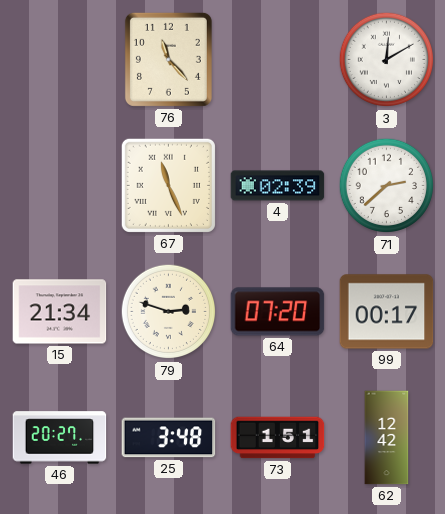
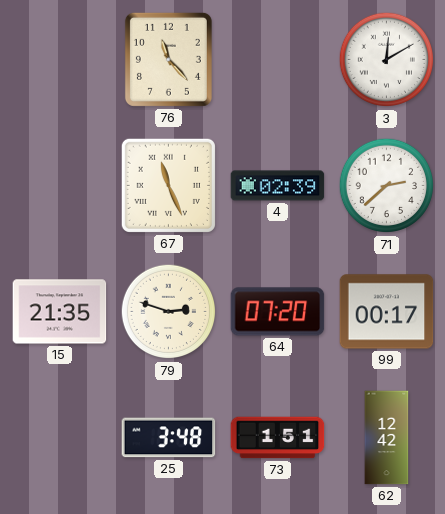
15: 21:34 -> 21:35
46: 20:27 -> none
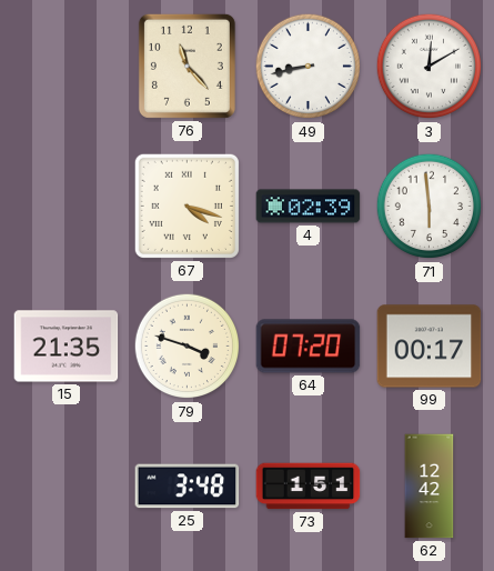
49: none -> 8:43
67: 11:26 -> 4:18
71: 2:38 -> 5:59
79: 2:48 -> 3:48
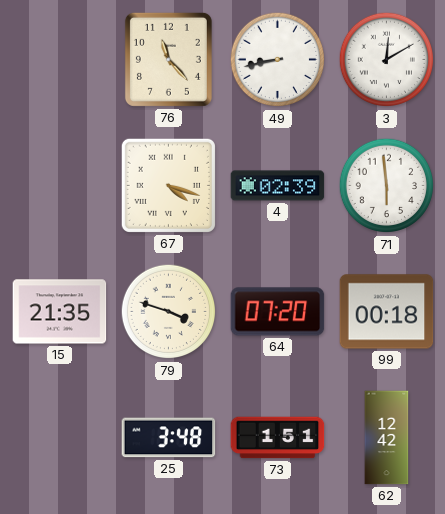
99: 00:17 -> 00:18
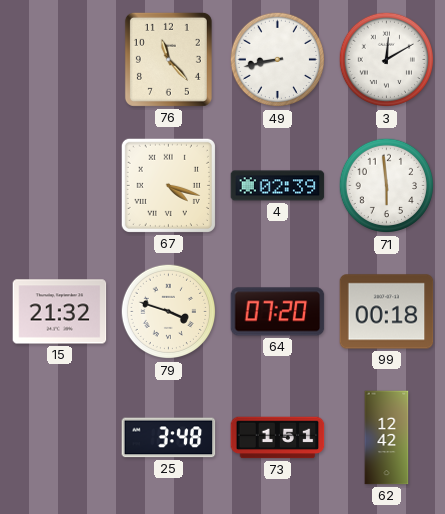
15: 21:35 -> 21:32
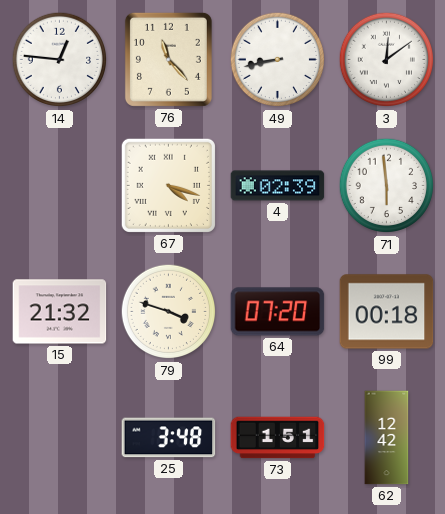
14: none -> 12:46
3: 12:10 -> 12:09
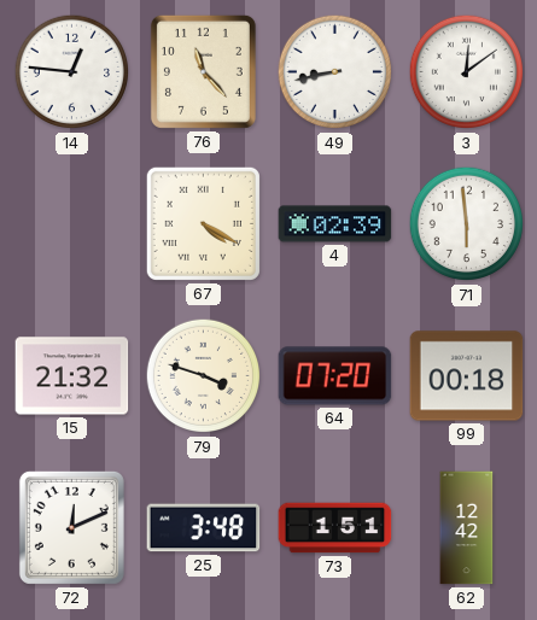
67: 4:18 -> 4:20
72: none -> 12:11
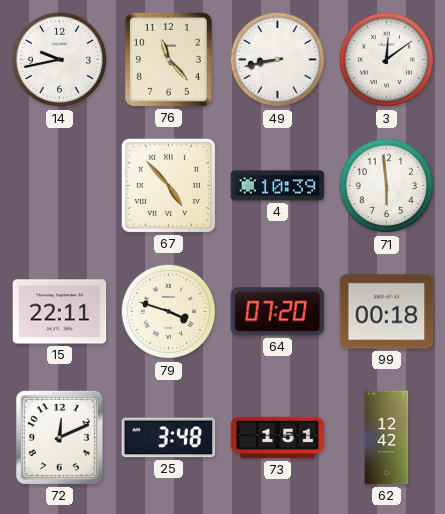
14: 12:46 -> 9:43
67: 4:20 -> 4:53
4: 02:39 -> 10:39
15: 21:32 -> 22:11
